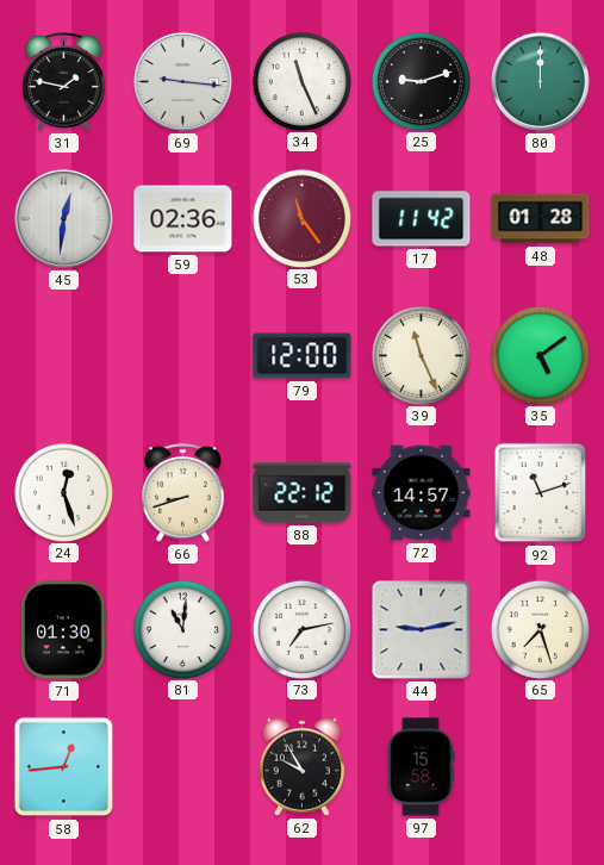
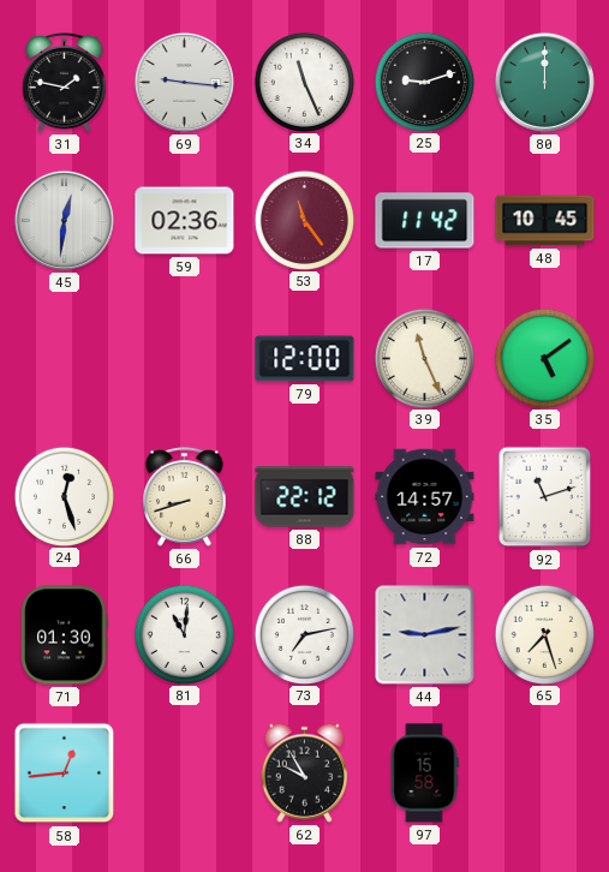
48: 01:28 -> 10:45
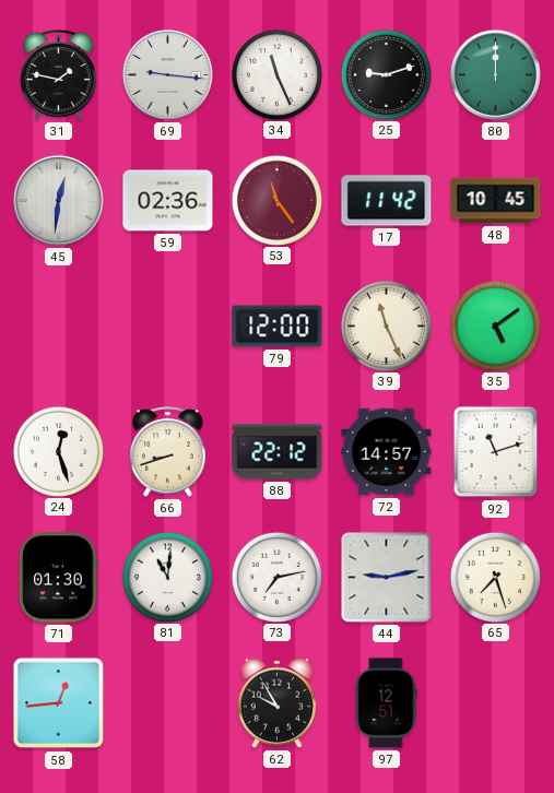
97: 15:58 -> 12:51
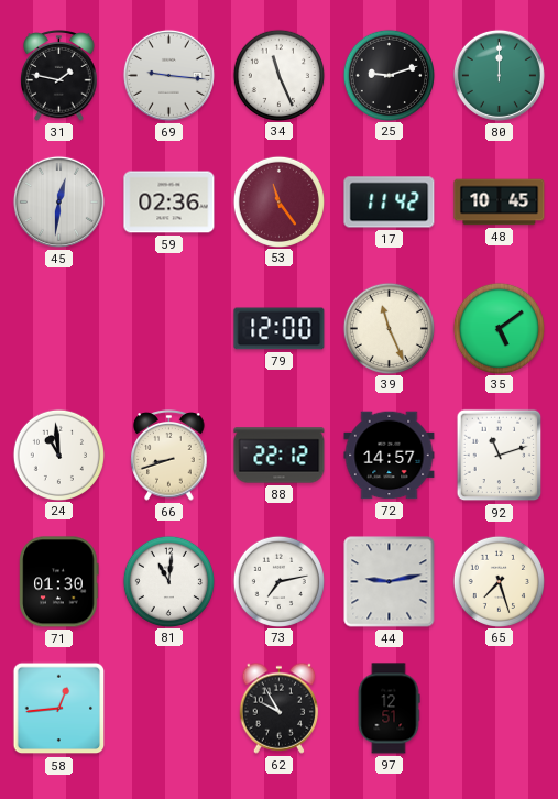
24: 12:27 -> 10:59
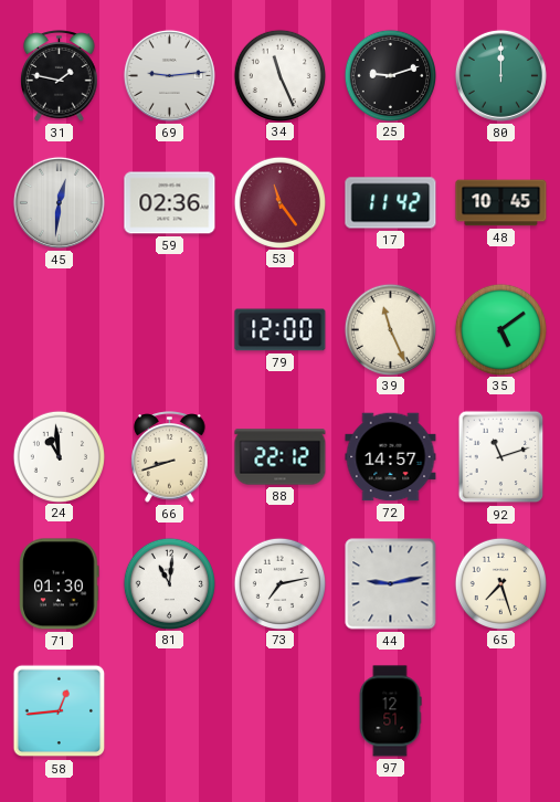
69: 9:16 -> 9:14
62: 9:55 -> none
